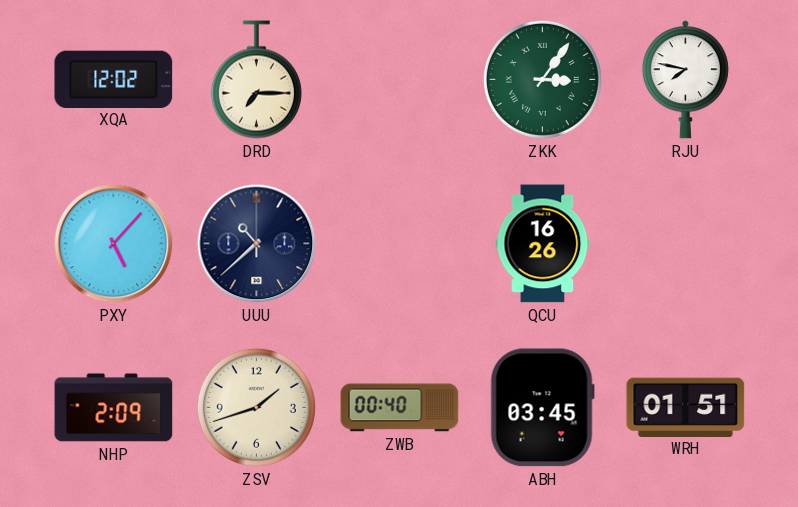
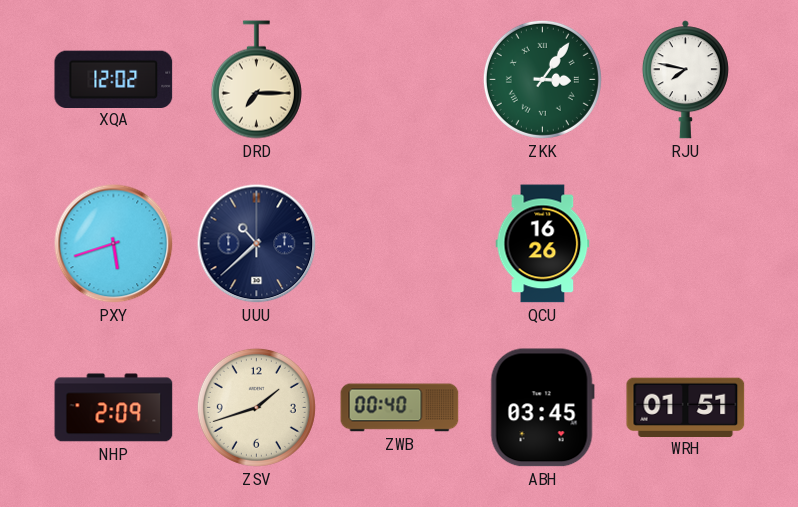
PXY: 5:07 -> 5:42
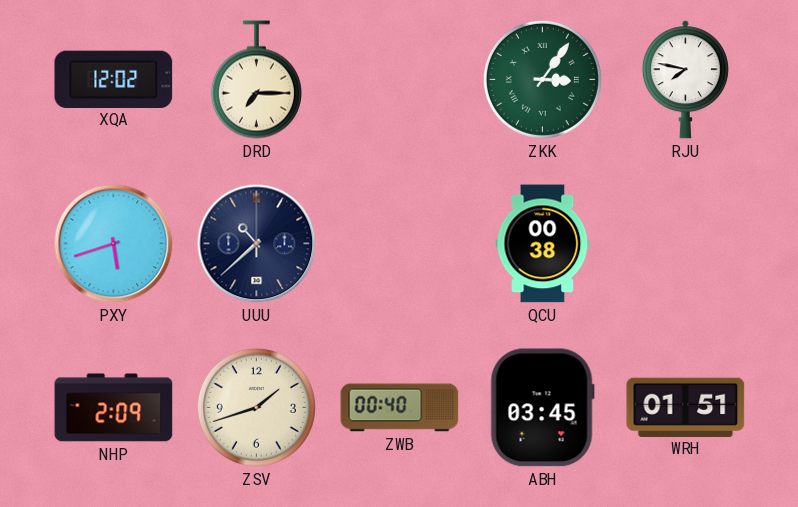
QCU: 16:26 -> 00:38
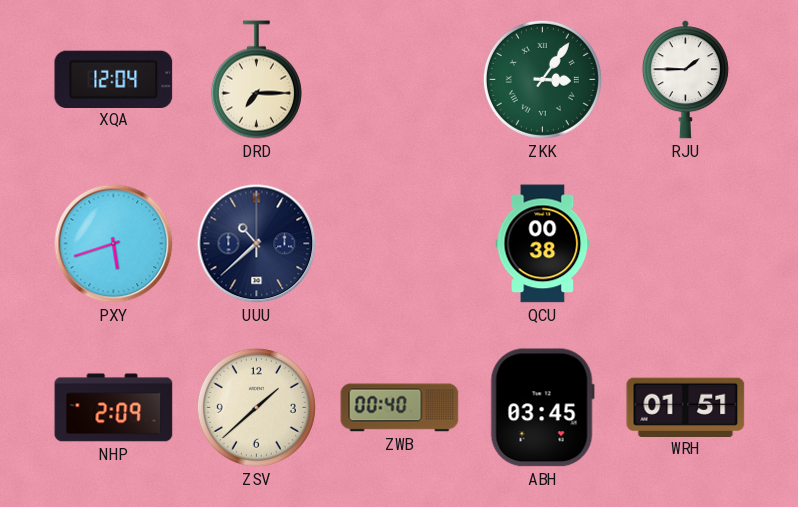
XQA: 12:02 -> 12:04
RJU: 7:47 -> 1:45
ZSV: 1:42 -> 1:38
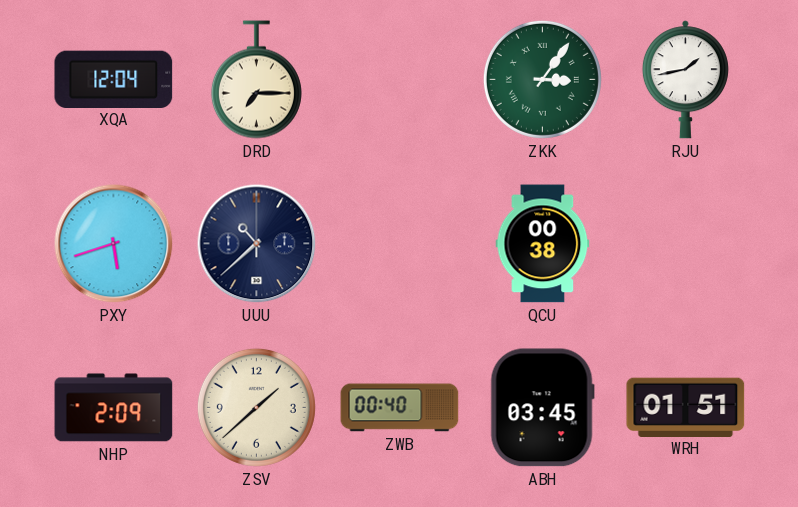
RJU: 1:45 -> 1:43
